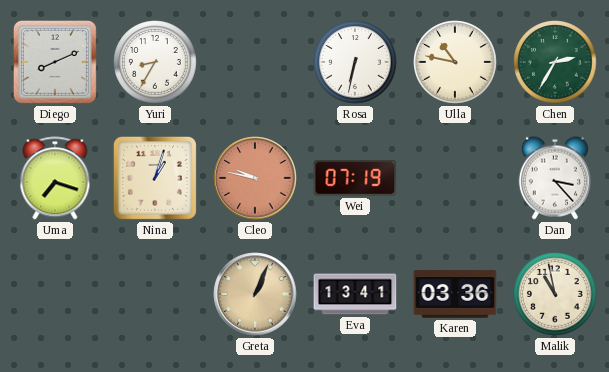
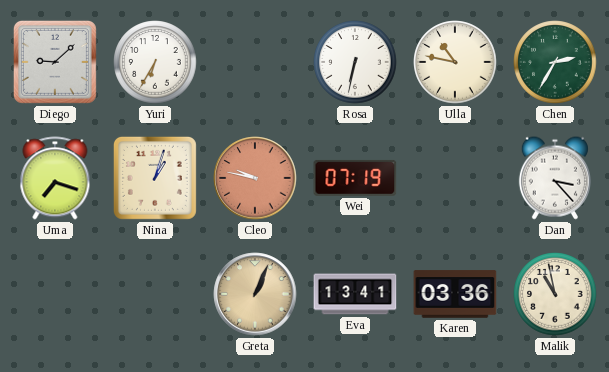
Diego: 8:11 -> 9:08
Yuri: 8:35 -> 6:35
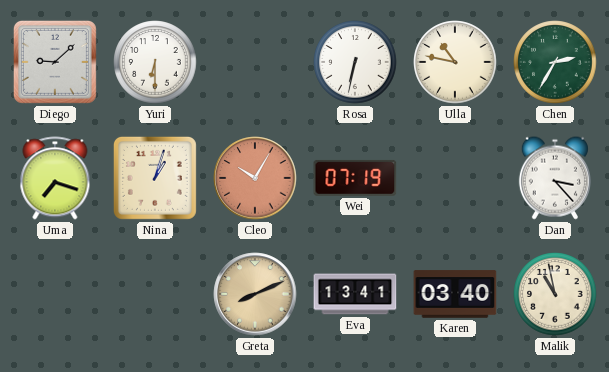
Yuri: 6:35 -> 6:30
Cleo: 9:47 -> 10:05
Greta: 1:04 -> 8:11
Karen: 03:36 -> 03:40
